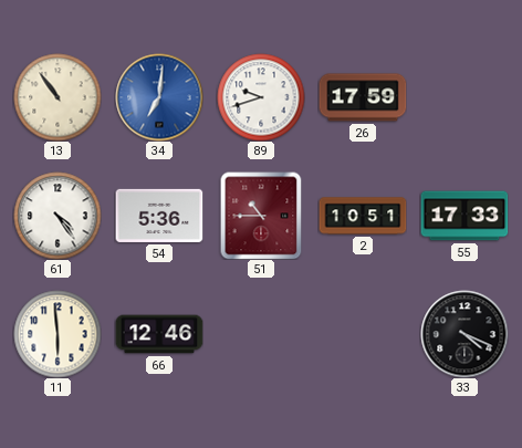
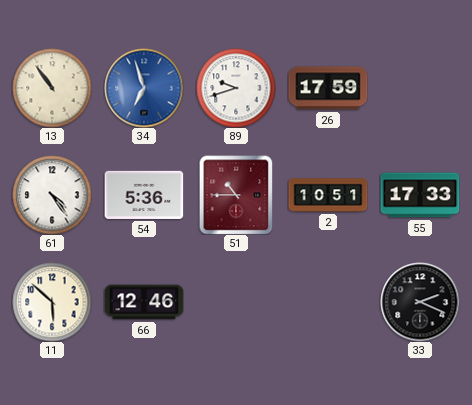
34: 7:01 -> 6:57
11: 5:59 -> 5:52
33: 4:19 -> 2:19
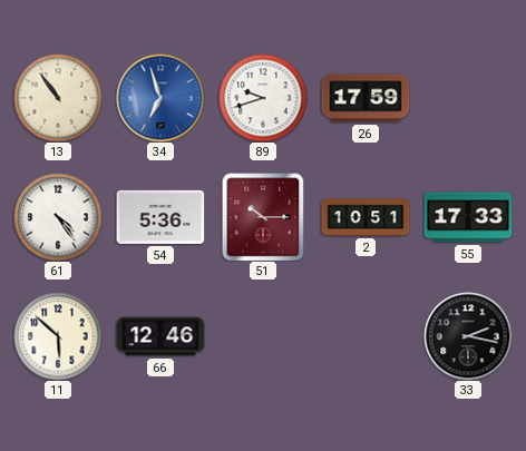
51: 10:45 -> 10:15
33: 2:19 -> 2:17
